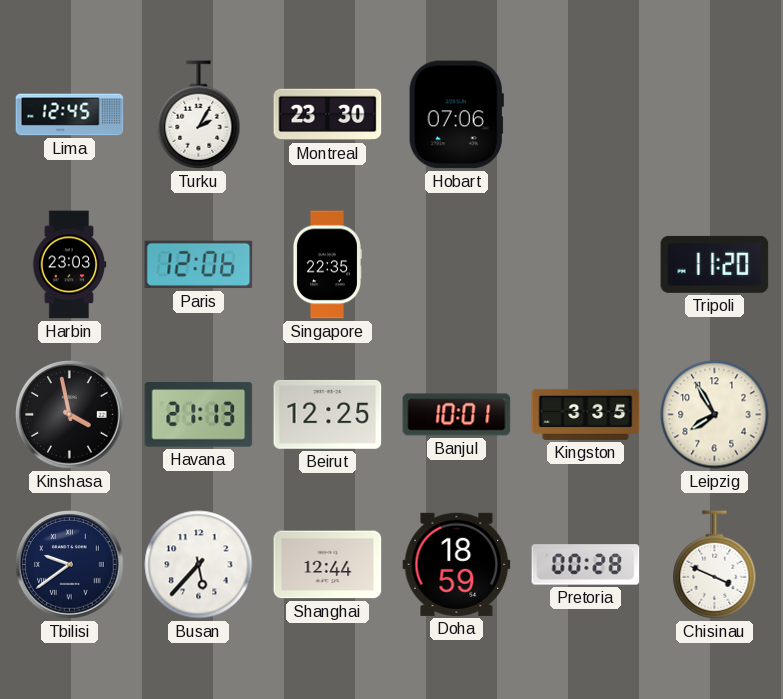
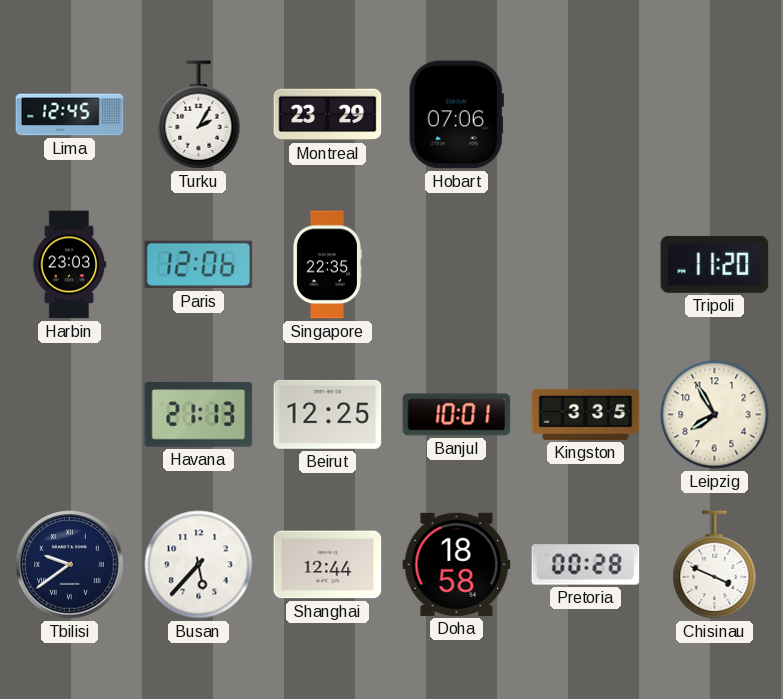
Montreal: 23:30 -> 23:29
Kinshasa: 3:58 -> none
Doha: 18:59 -> 18:58
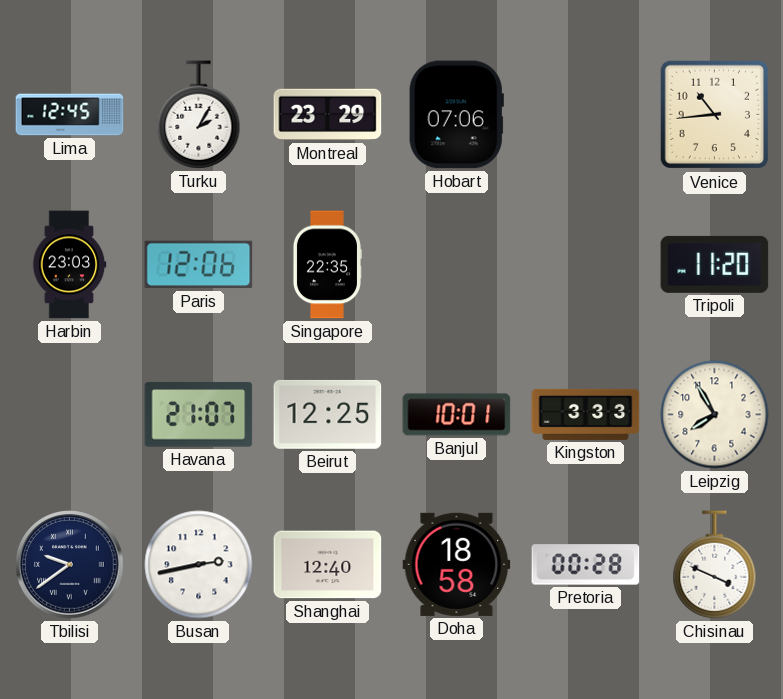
Venice: none -> 10:44
Havana: 21:13 -> 21:07
Kingston: 3:35 -> 3:33
Busan: 5:37 -> 2:43
Shanghai: 12:44 -> 12:40
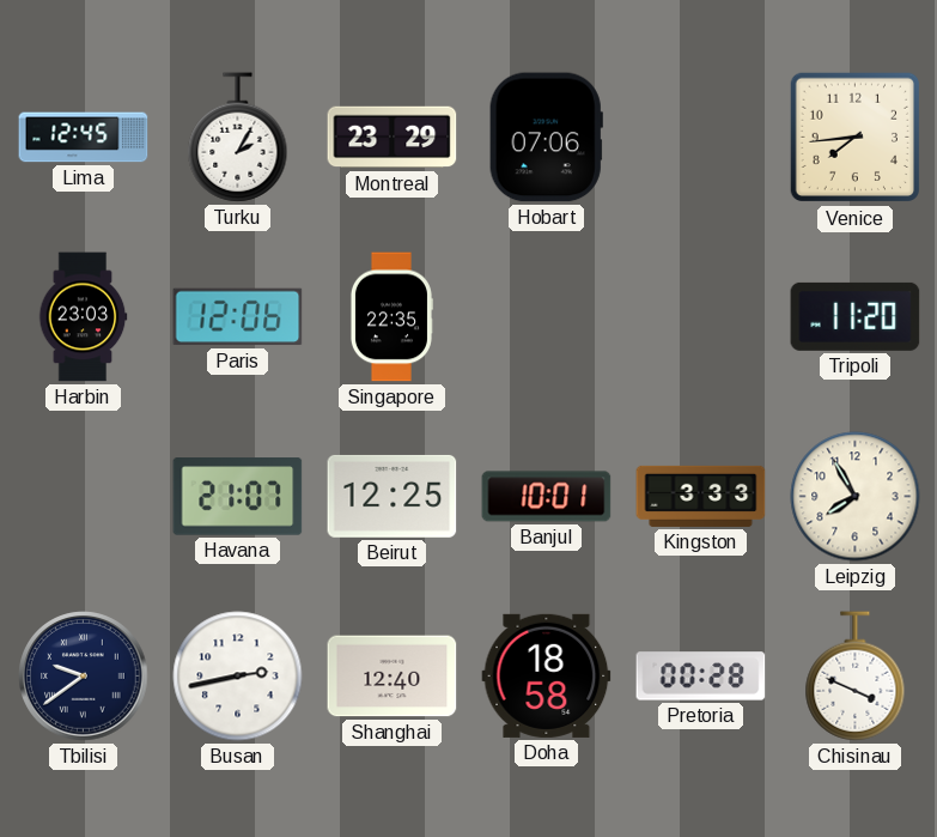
Venice: 10:44 -> 7:44
